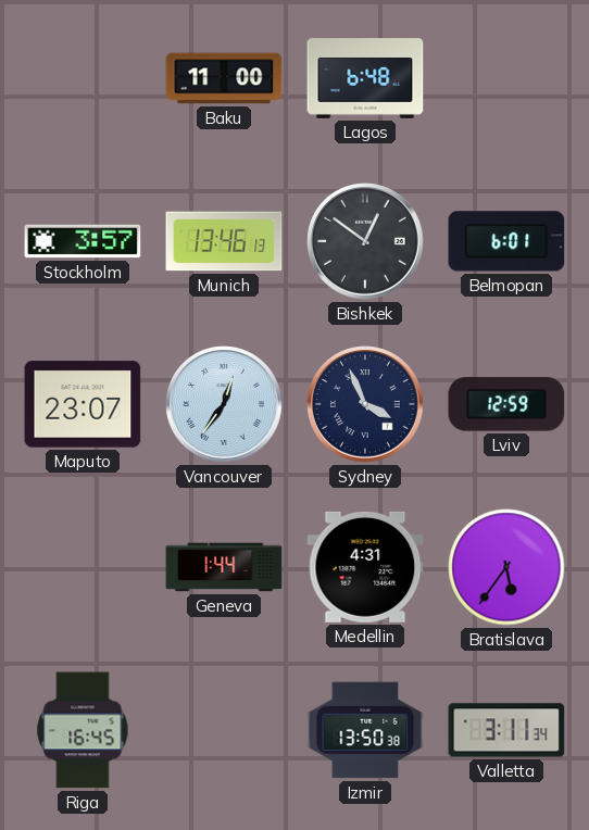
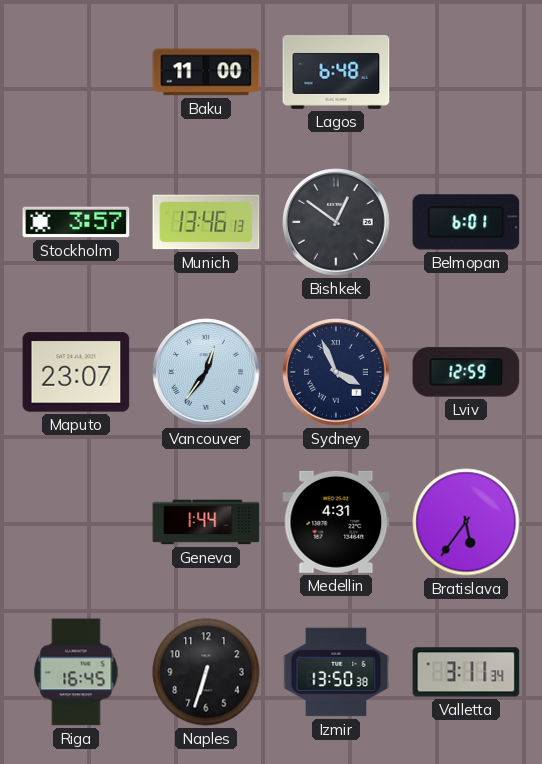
Naples: none -> 6:33
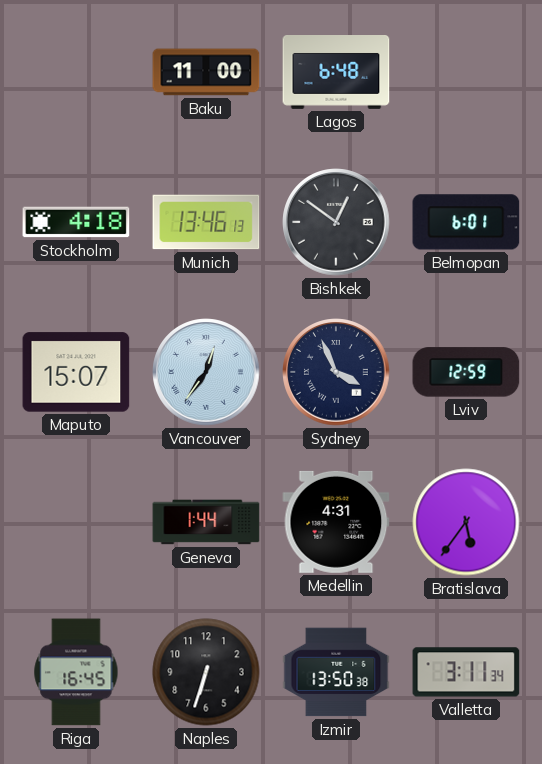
Stockholm: 3:57 -> 4:18
Maputo: 23:07 -> 15:07
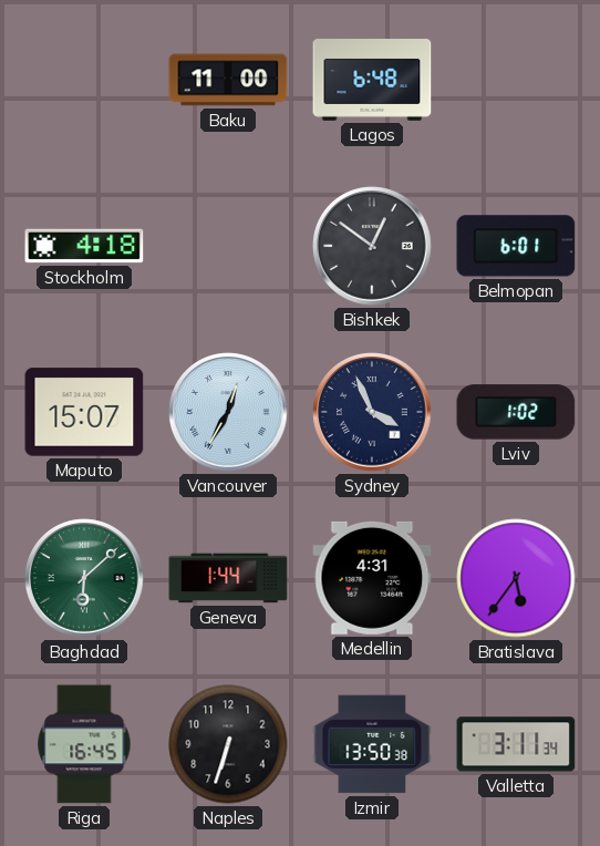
Munich: 13:46 -> none
Vancouver: 12:36 -> 12:35
Lviv: 12:59 -> 1:02
Baghdad: none -> 6:08
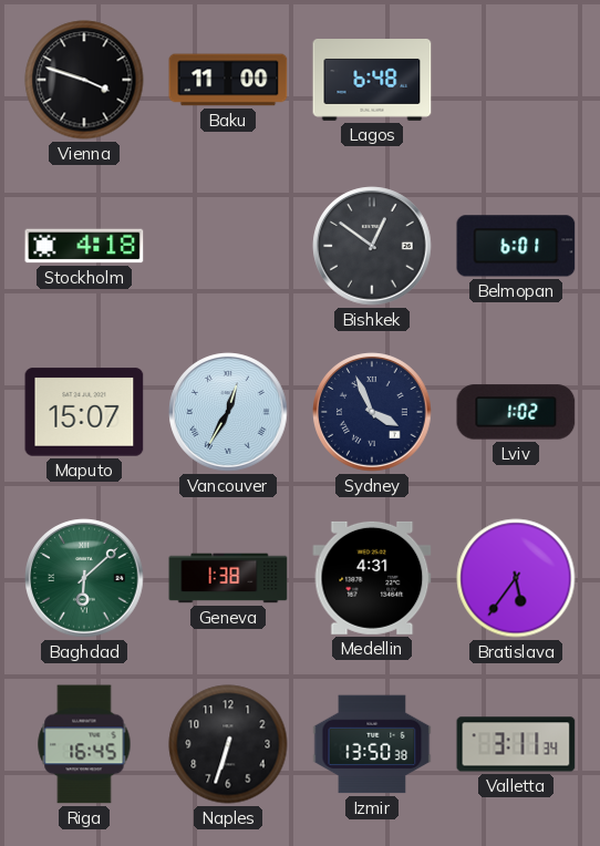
Vienna: none -> 3:48
Geneva: 1:44 -> 1:38
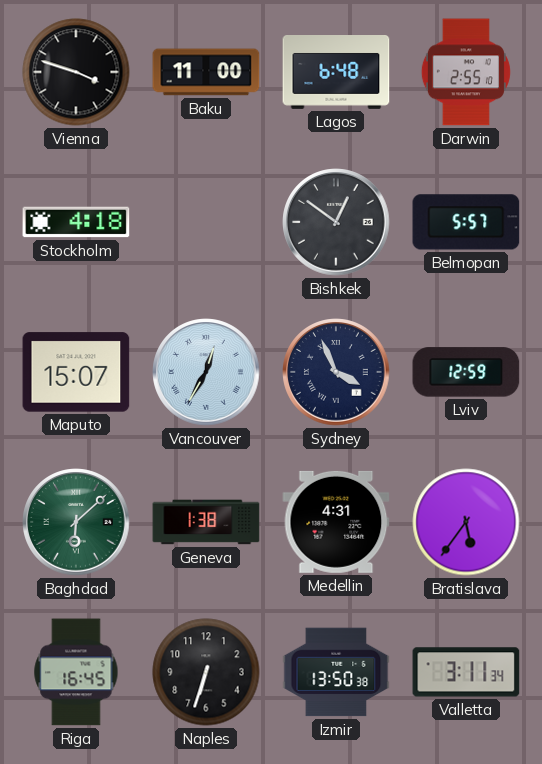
Darwin: none -> 2:55
Belmopan: 6:01 -> 5:57
Lviv: 1:02 -> 12:59
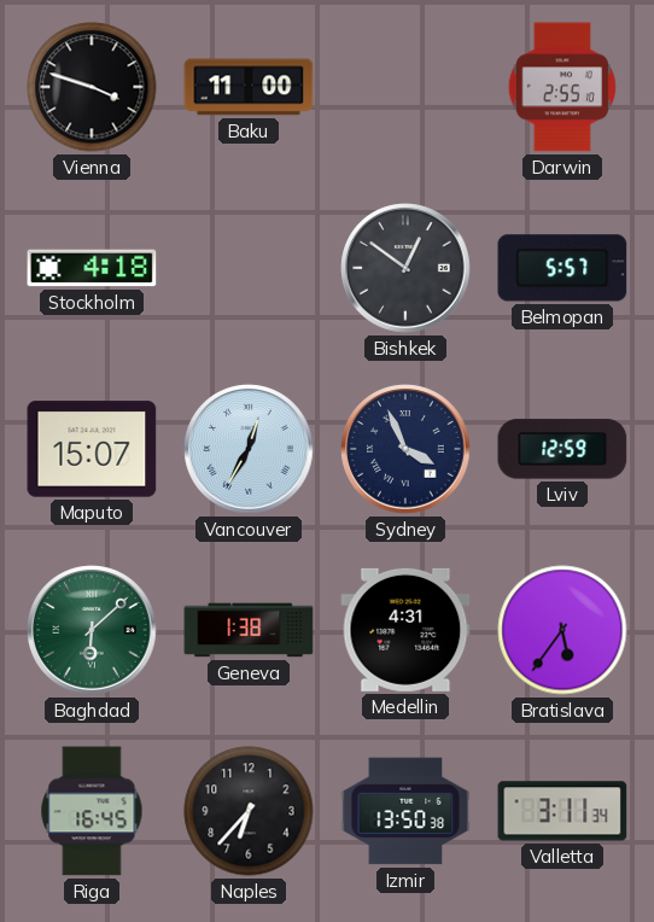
Lagos: 6:48 -> none
Naples: 6:33 -> 6:37
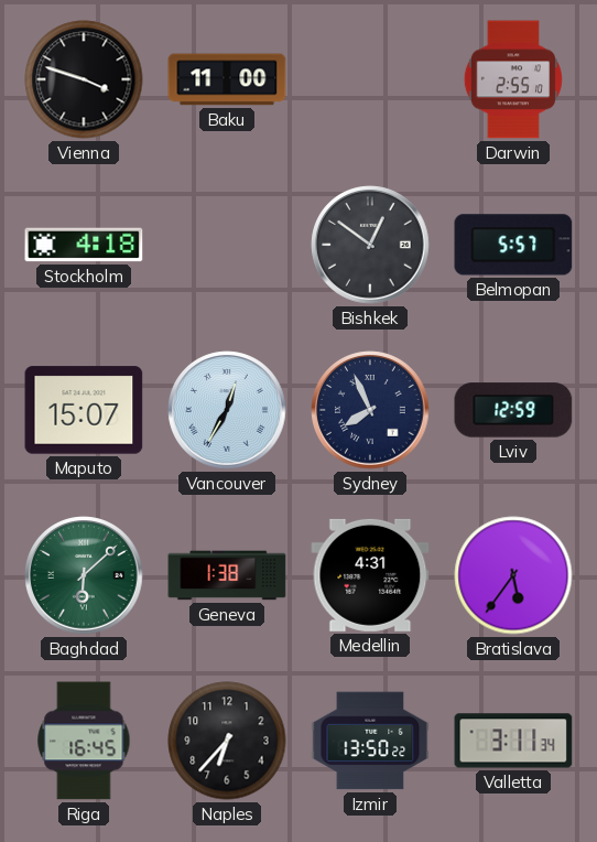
Sydney: 3:56 -> 7:56
Izmir: 13:50:38 -> 13:50:22
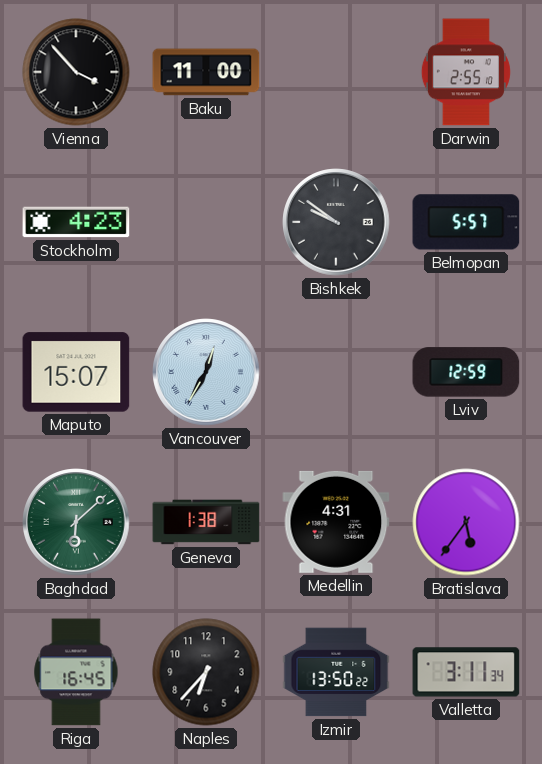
Vienna: 3:48 -> 3:53
Stockholm: 4:18 -> 4:23
Bishkek: 12:51 -> 9:51
Sydney: 7:56 -> none
